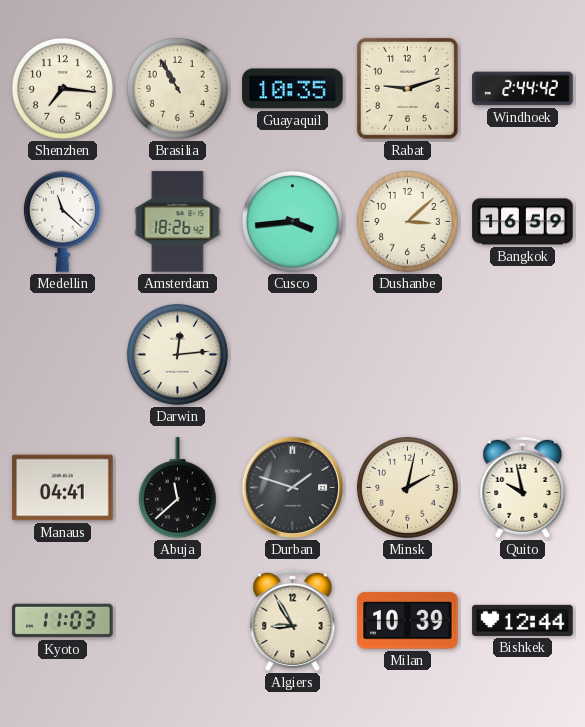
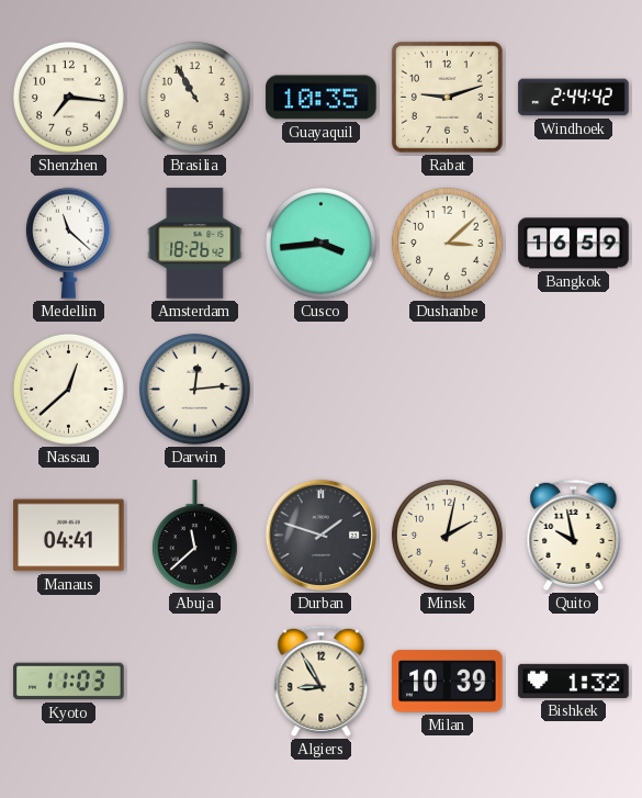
Nassau: none -> 12:38
Bishkek: 12:44 -> 1:32
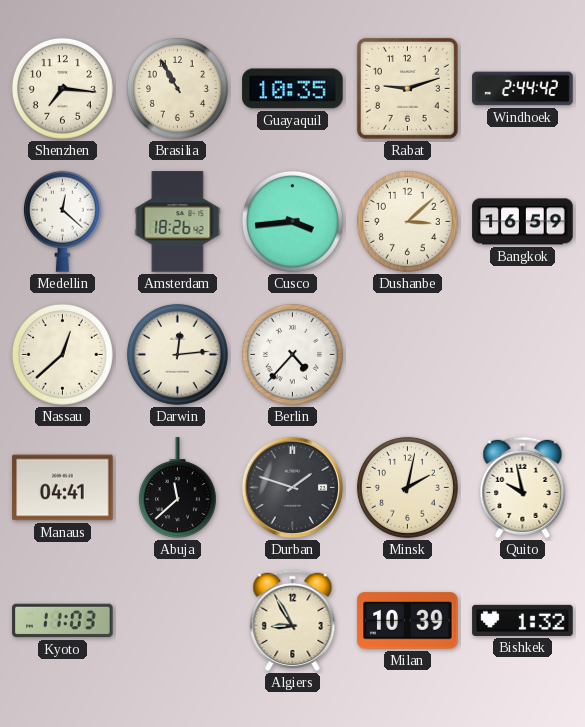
Medellin: 11:22 -> 12:22
Berlin: none -> 4:37
